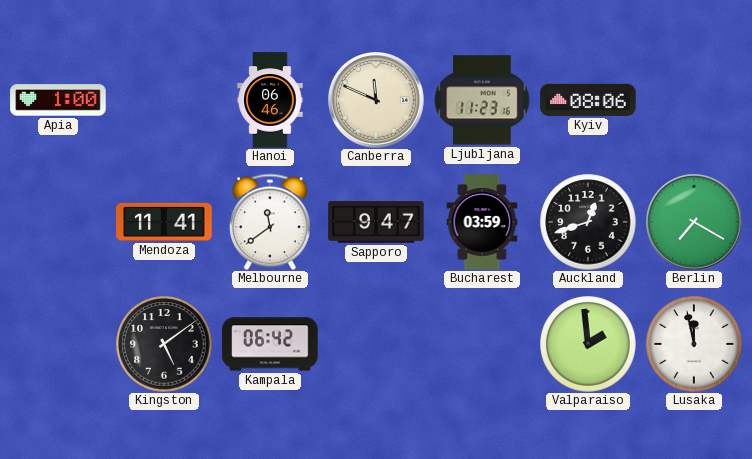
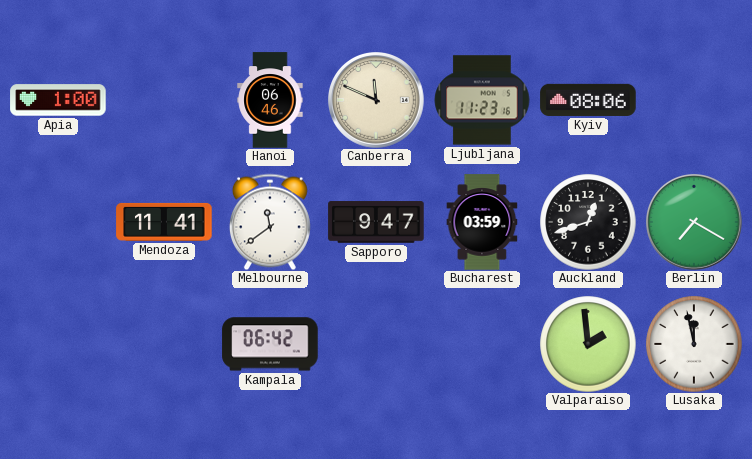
Kingston: 5:09 -> none
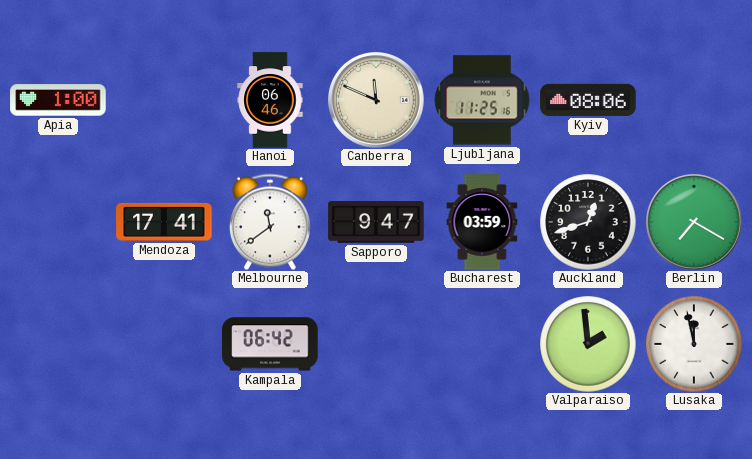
Ljubljana: 11:23 -> 11:25
Mendoza: 11:41 -> 17:41
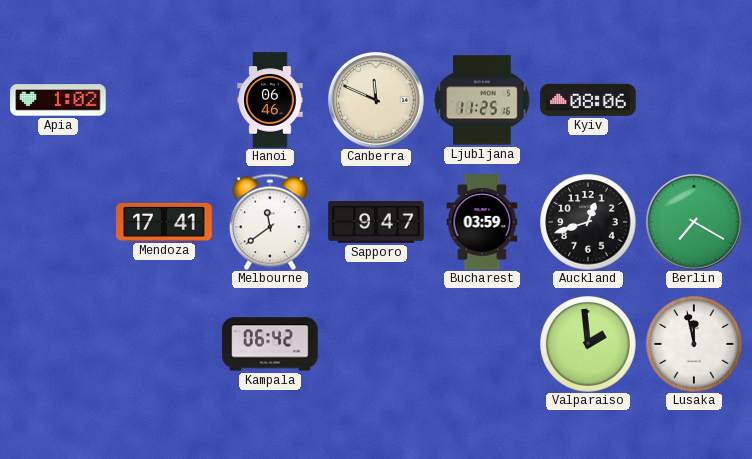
Apia: 1:00 -> 1:02
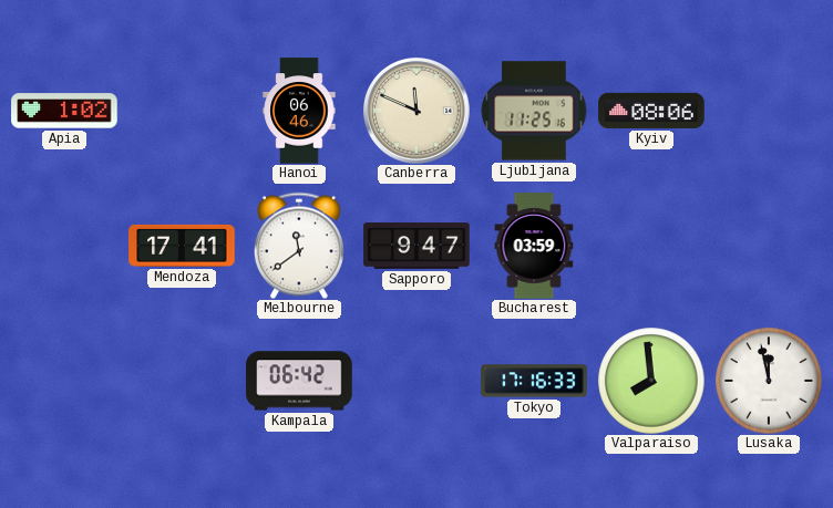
Auckland: 12:42 -> none
Berlin: 7:20 -> none
Tokyo: none -> 17:16
Valparaiso: 1:59 -> 7:59
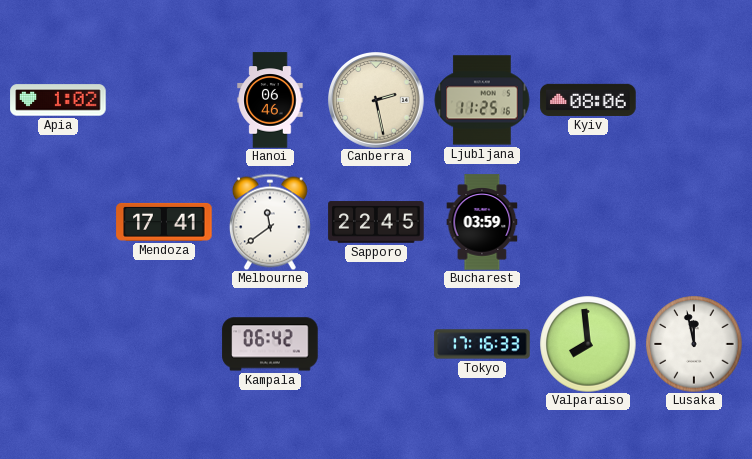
Canberra: 11:49 -> 2:28
Sapporo: 9:47 -> 22:45
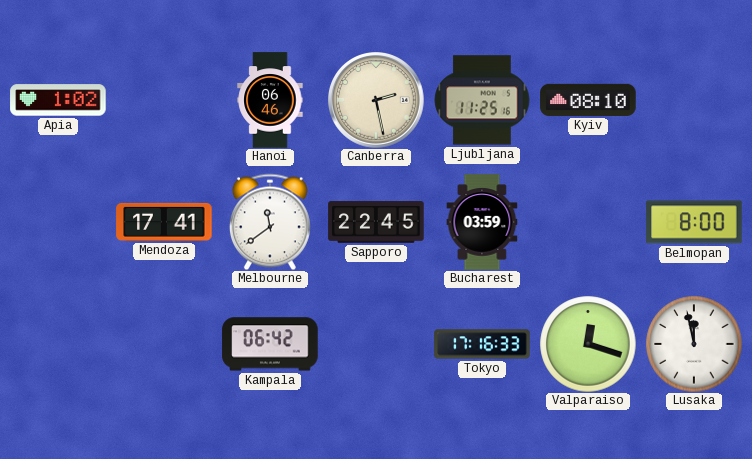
Kyiv: 08:06 -> 08:10
Belmopan: none -> 8:00
Valparaiso: 7:59 -> 12:18
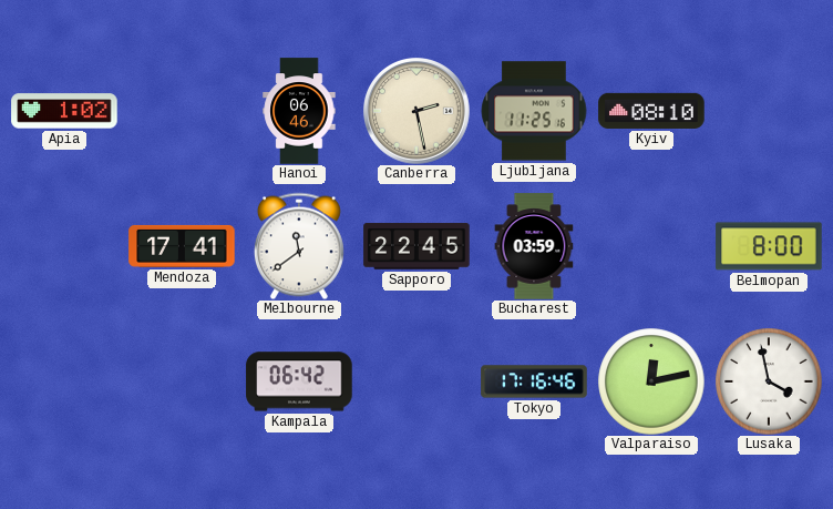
Tokyo: 17:16:33 -> 17:16:46
Valparaiso: 12:18 -> 12:13
Lusaka: 11:58 -> 3:58
